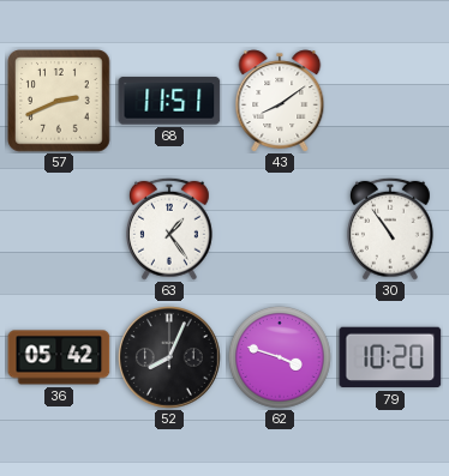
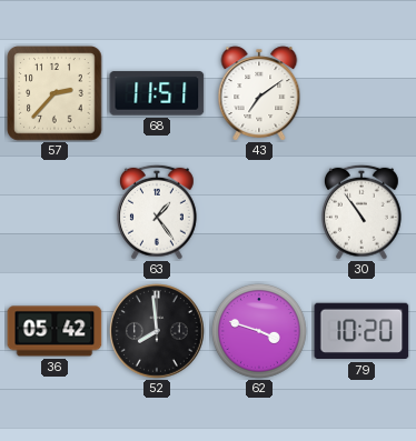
57: 2:41 -> 2:37
43: 8:09 -> 7:09
52: 8:04 -> 7:59
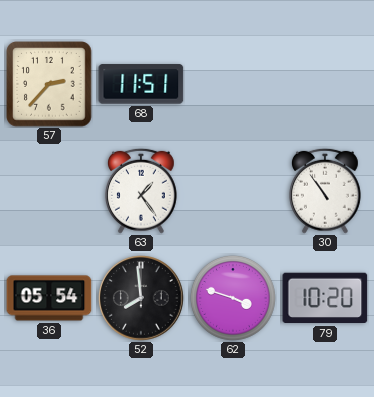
43: 7:09 -> none
36: 05:42 -> 05:54
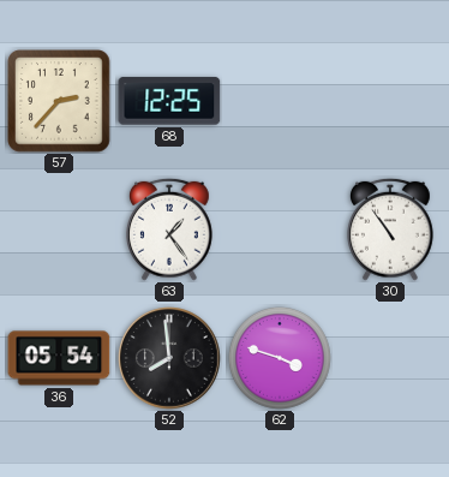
68: 11:51 -> 12:25
79: 10:20 -> none
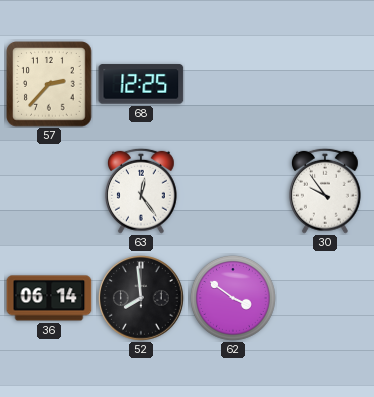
63: 1:24 -> 12:24
30: 10:54 -> 9:54
36: 05:54 -> 06:14
62: 3:48 -> 3:51
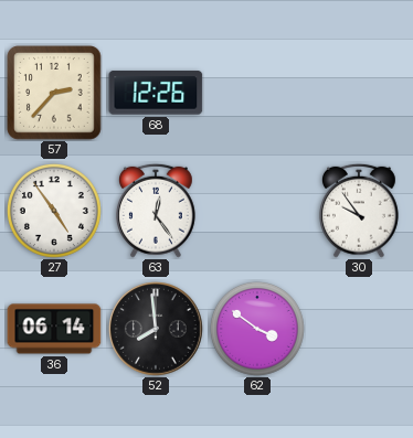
68: 12:25 -> 12:26
27: none -> 4:54
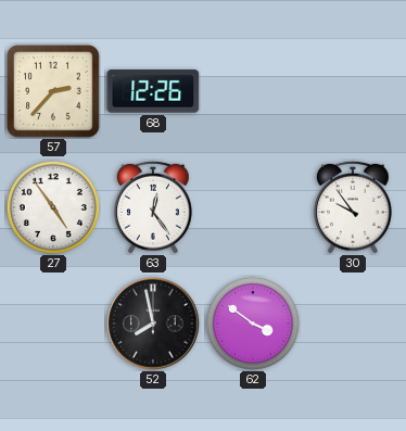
36: 06:14 -> none
52: 7:59 -> 7:58
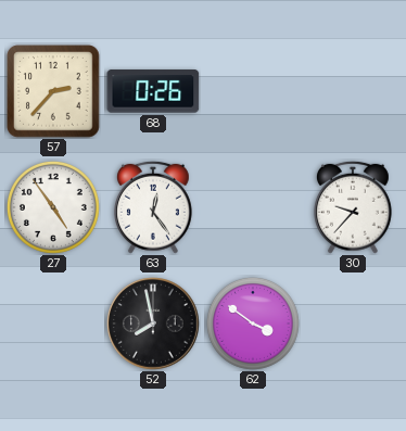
68: 12:26 -> 0:26
30: 9:54 -> 9:37
